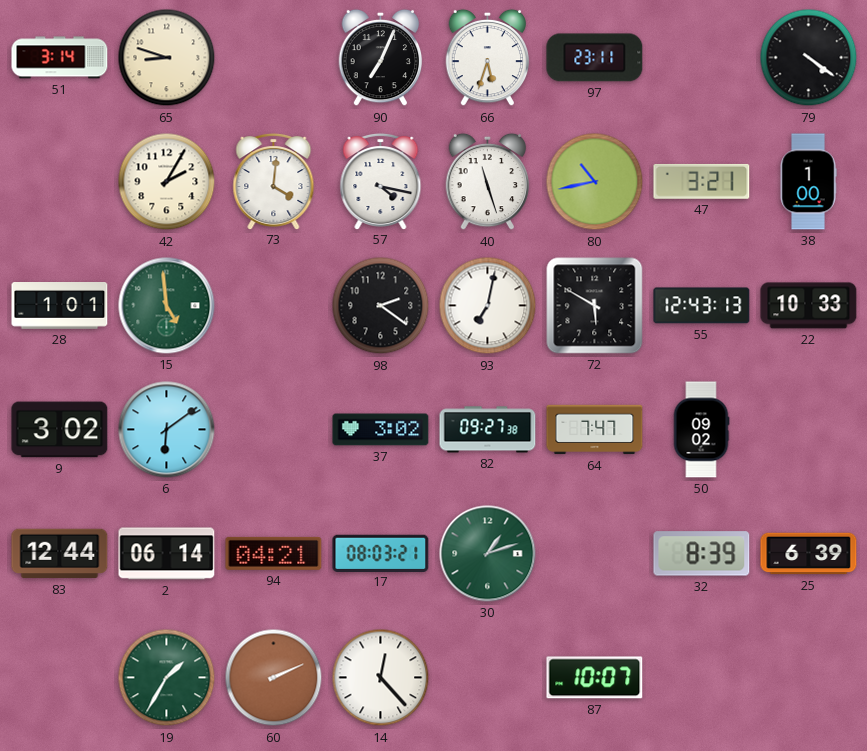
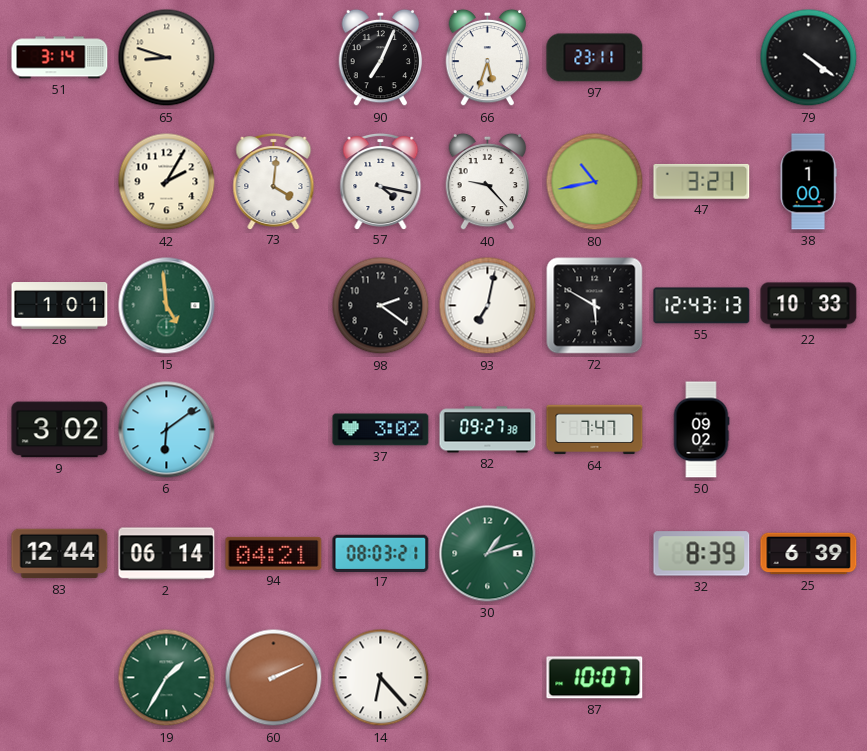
40: 11:27 -> 9:23
14: 12:23 -> 6:23
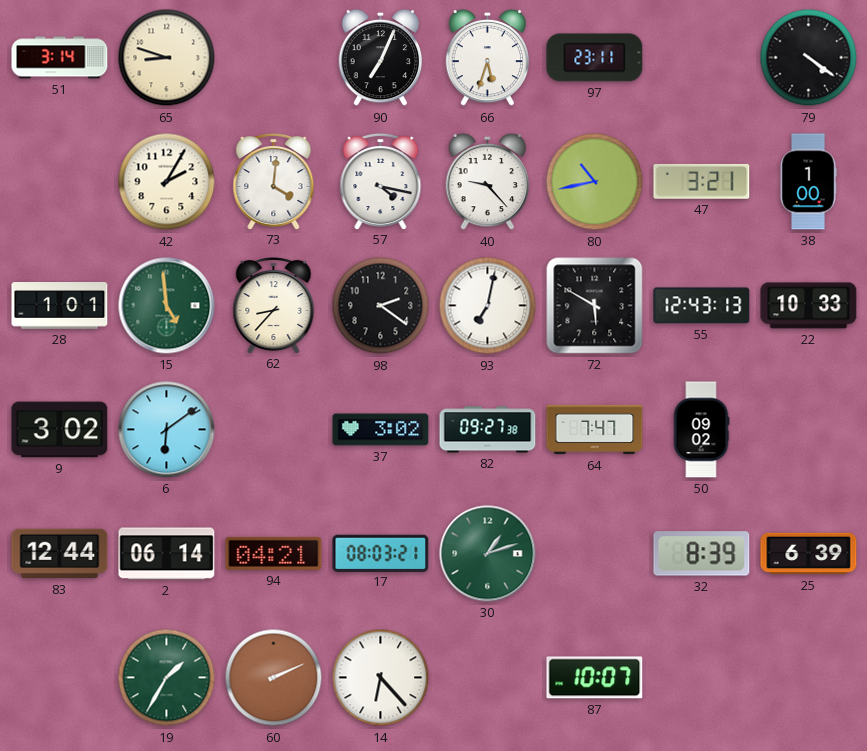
62: none -> 8:37
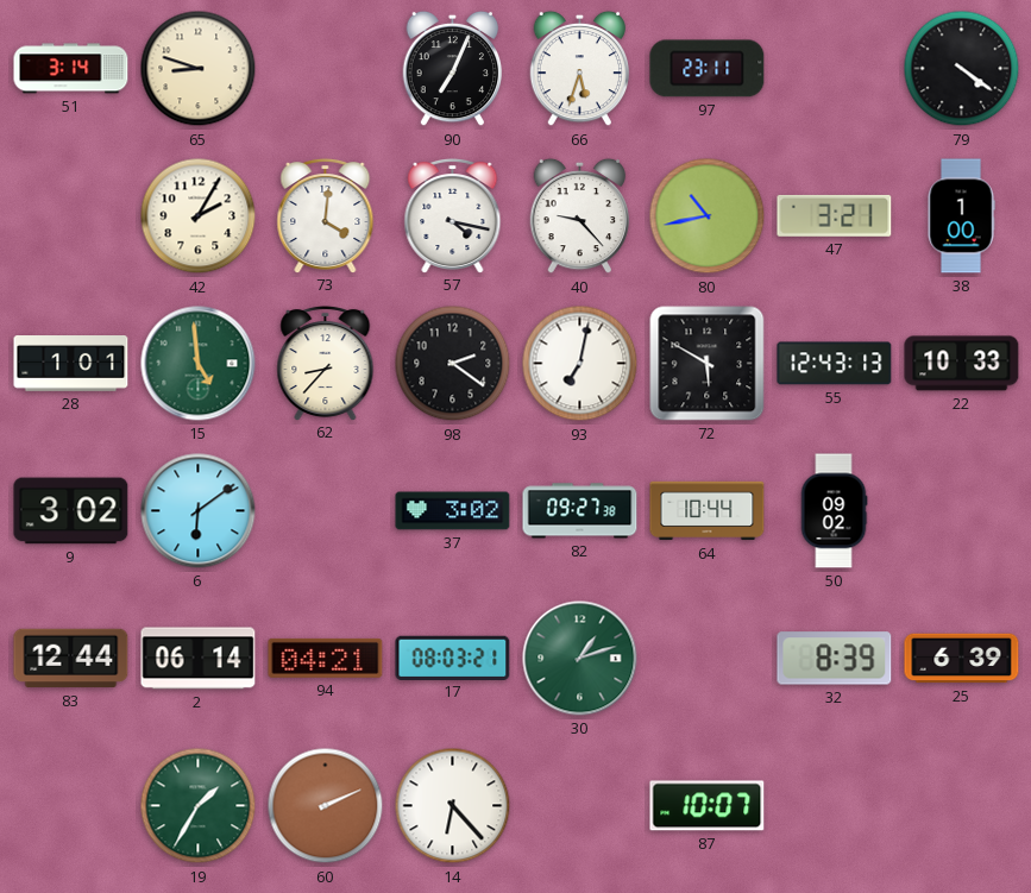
64: 7:47 -> 10:44
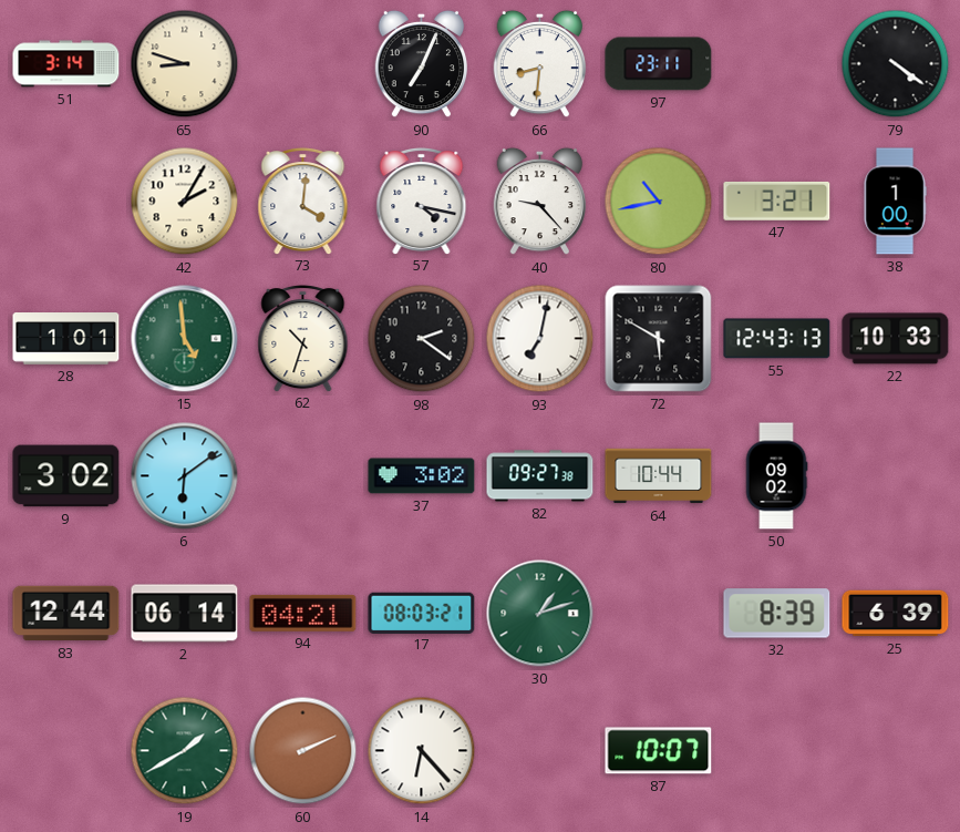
66: 5:33 -> 8:31
62: 8:37 -> 10:33
19: 1:35 -> 1:40
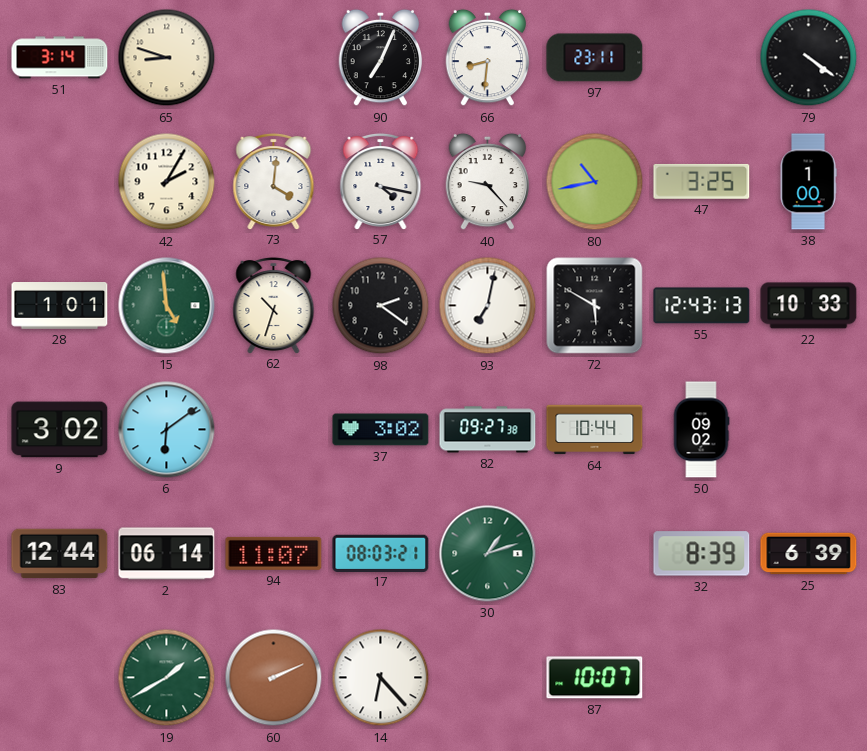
47: 3:21 -> 3:25
94: 04:21 -> 11:07
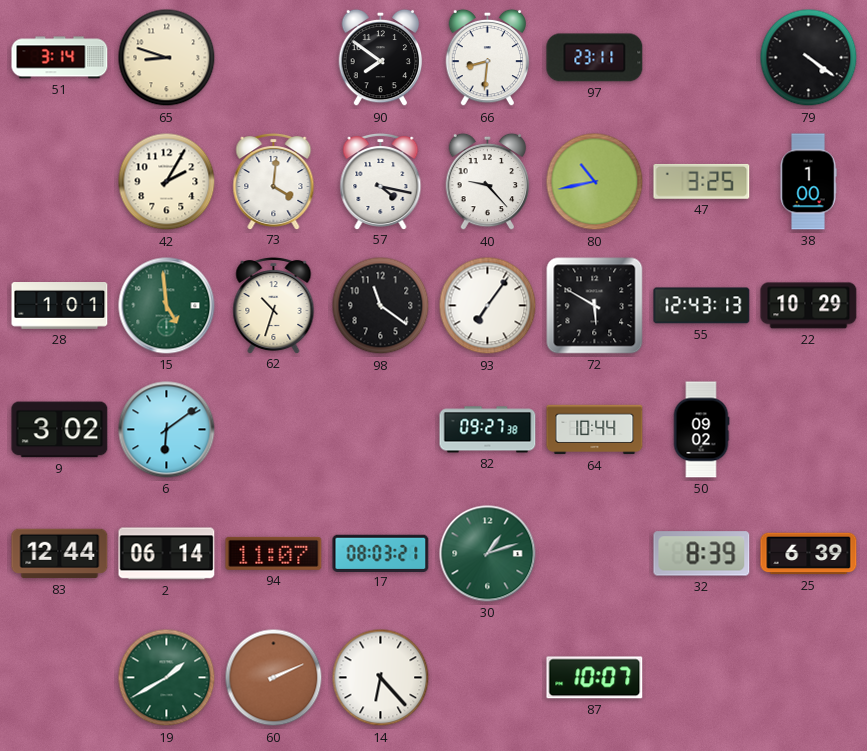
90: 7:04 -> 7:51
98: 2:21 -> 11:21
93: 7:02 -> 7:06
22: 10:33 -> 10:29
37: 3:02 -> none
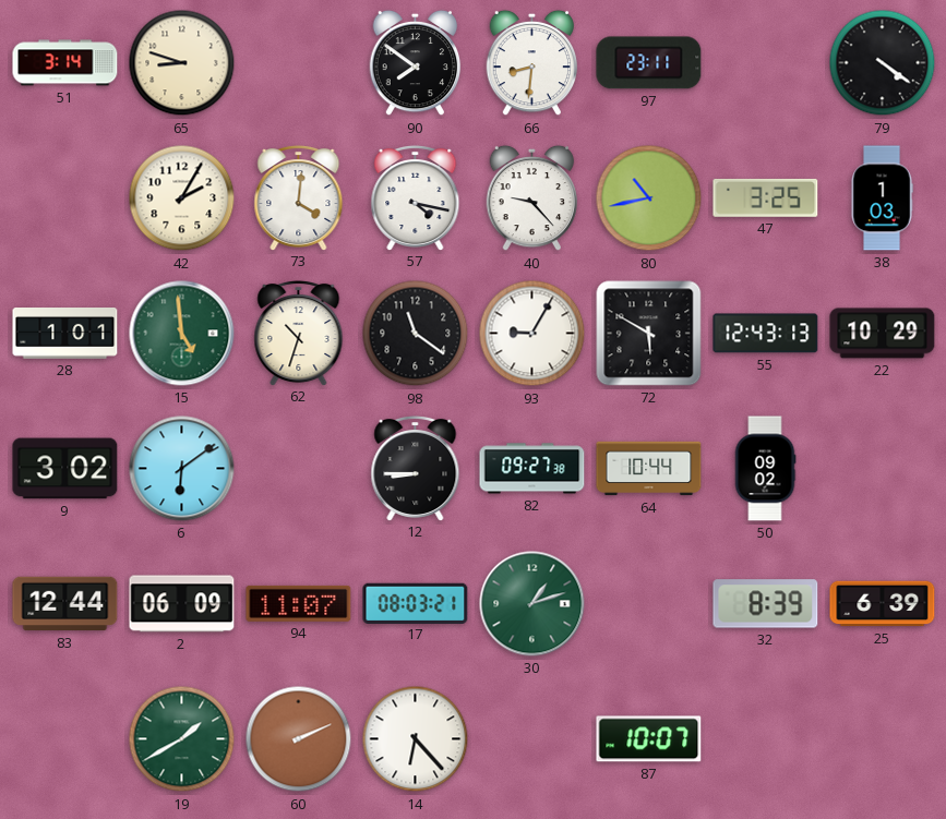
38: 1:00 -> 1:03
93: 7:06 -> 9:05
12: none -> 8:45
2: 06:14 -> 06:09
